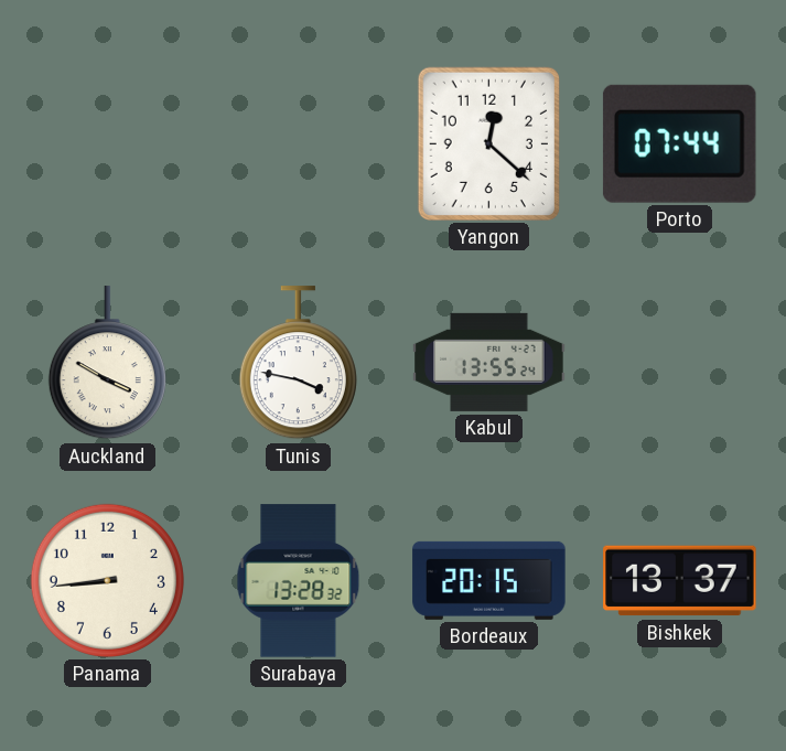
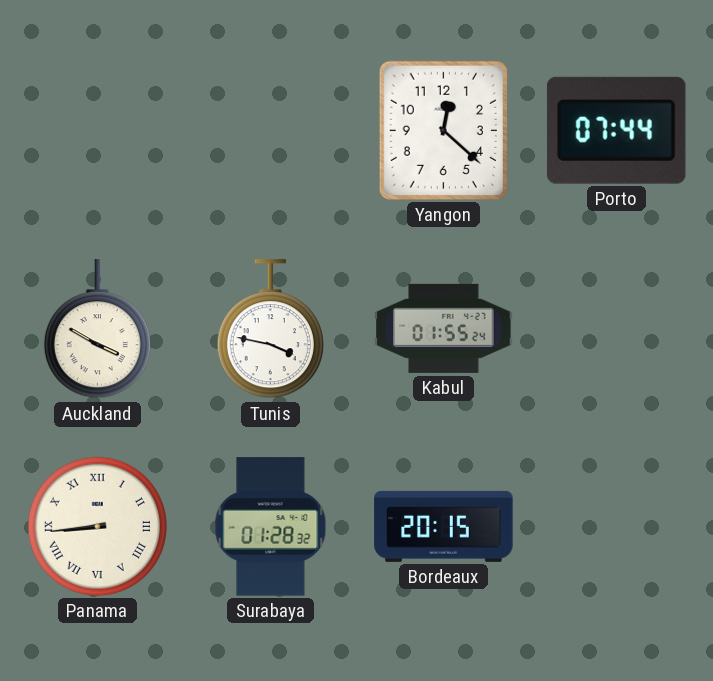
Kabul: 13:55 -> 01:55
Panama numerals: Arabic -> Roman
Surabaya: 13:28 -> 01:28
Bishkek: 13:37 -> none
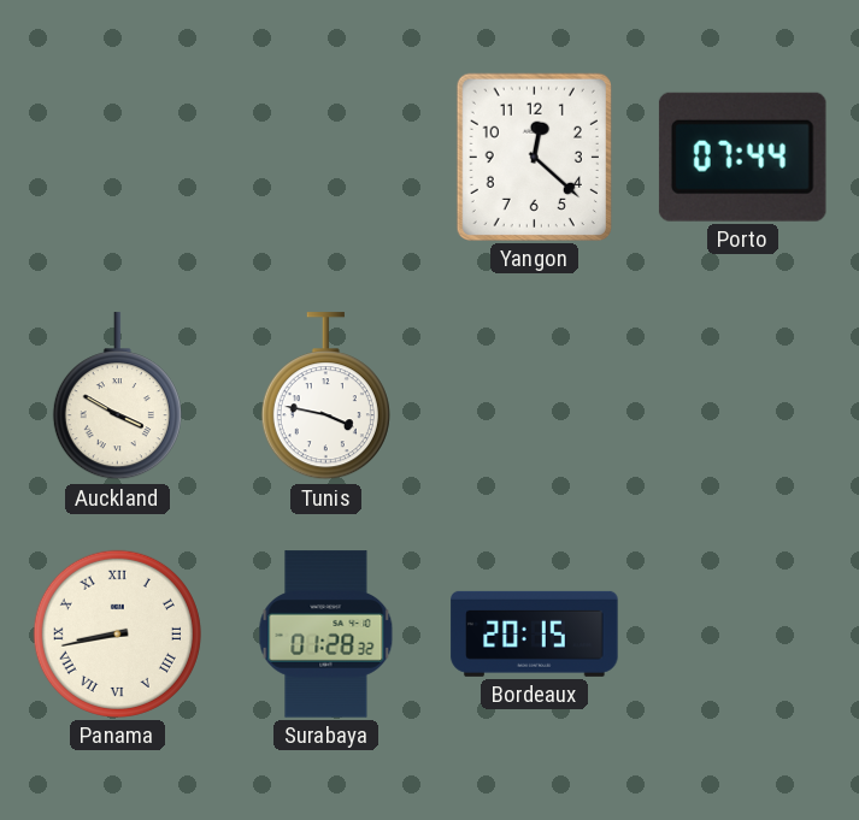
Kabul: 01:55 -> none
Panama: 8:44 -> 8:43
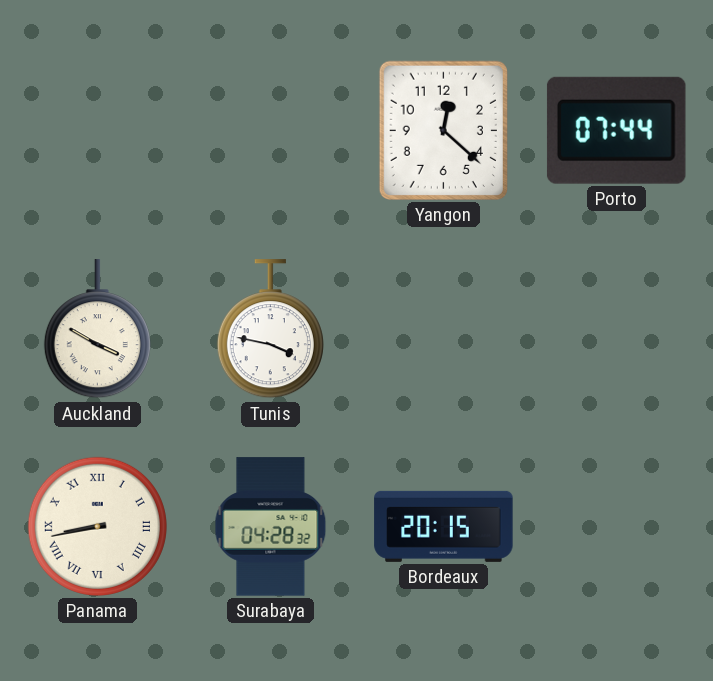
Surabaya: 01:28 -> 04:28
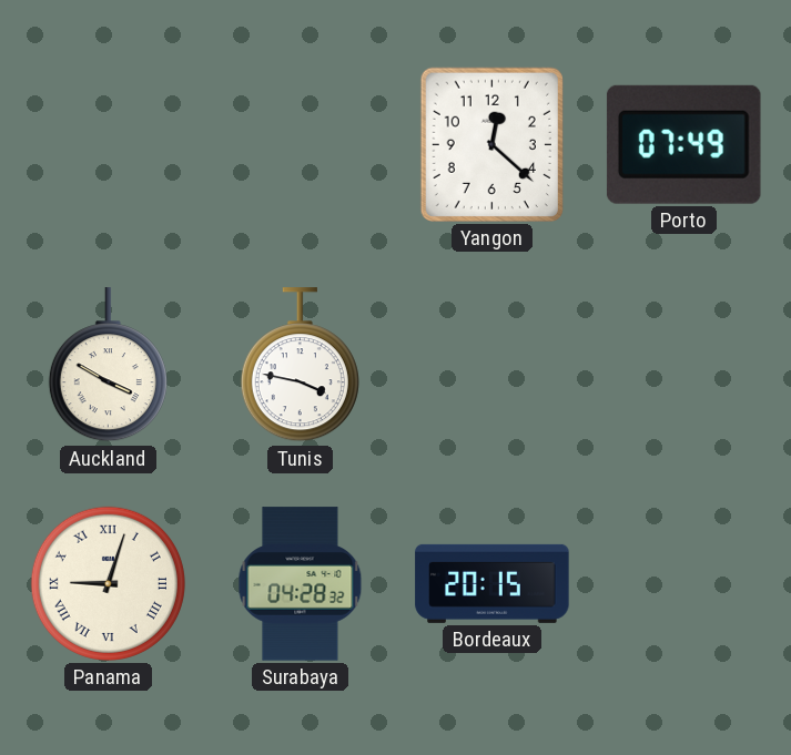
Porto: 07:44 -> 07:49
Panama: 8:43 -> 9:03
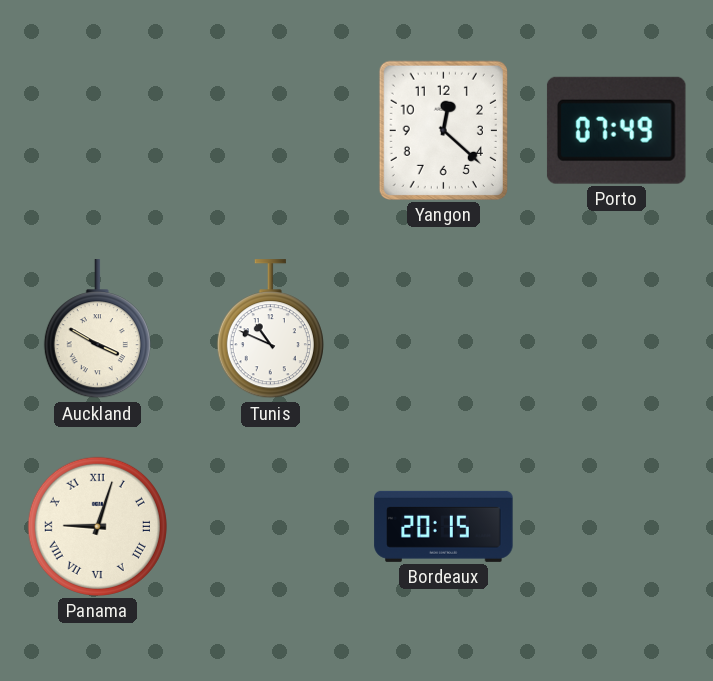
Tunis: 3:47 -> 10:49
Surabaya: 04:28 -> none
